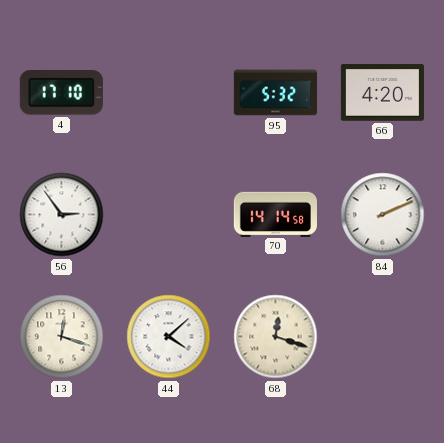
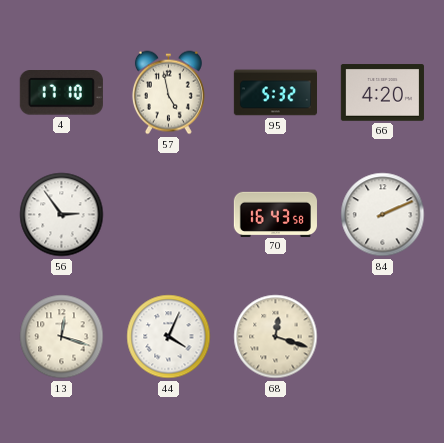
57: none -> 4:58
70: 14:14 -> 16:43
44: 4:08 -> 4:04
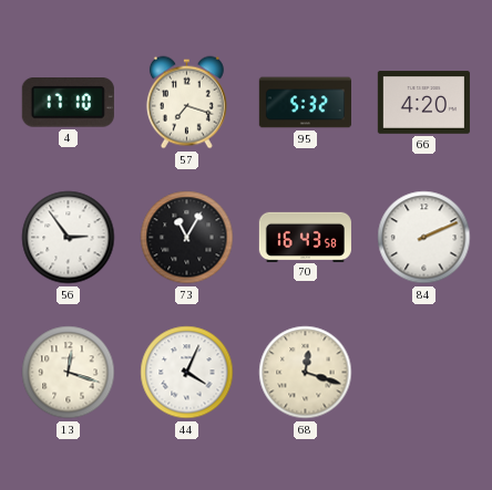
57: 4:58 -> 7:18
73: none -> 11:05
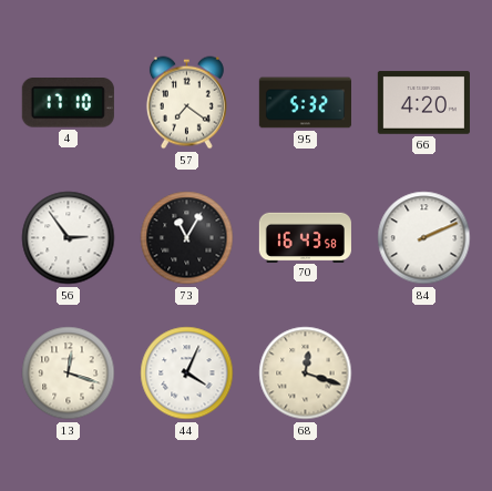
57: 7:18 -> 7:21
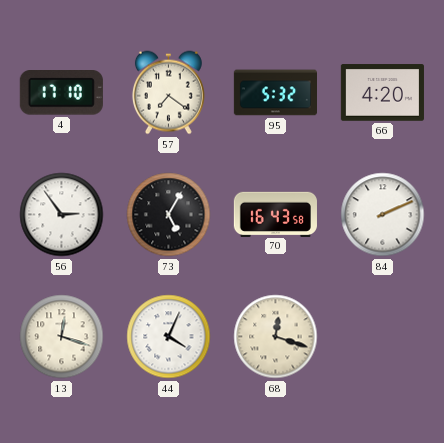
73: 11:05 -> 5:05
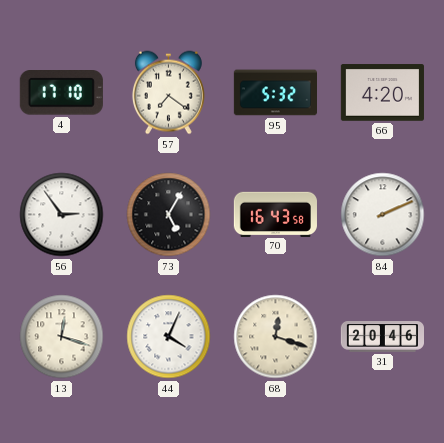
31: none -> 20:46
